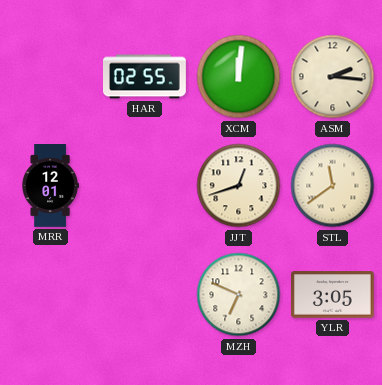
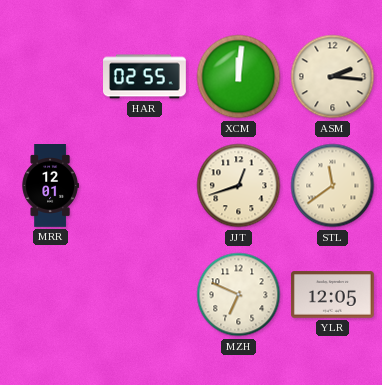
YLR: 3:05 -> 12:05
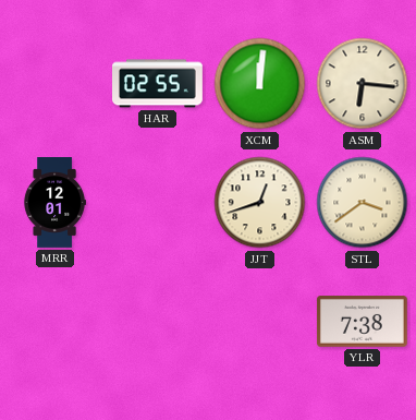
ASM: 2:16 -> 6:16
STL: 11:39 -> 3:39
MZH: 6:49 -> none
YLR: 12:05 -> 7:38
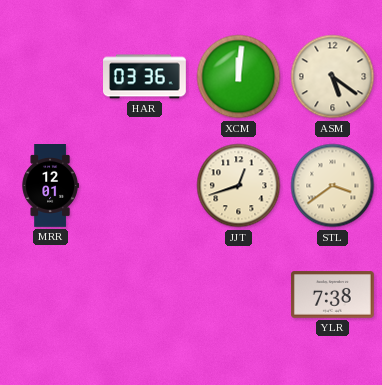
HAR: 02:55 -> 03:36
ASM: 6:16 -> 5:21
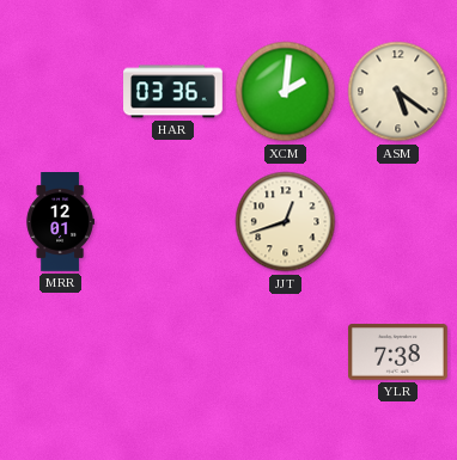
XCM: 12:01 -> 2:01
STL: 3:39 -> none
